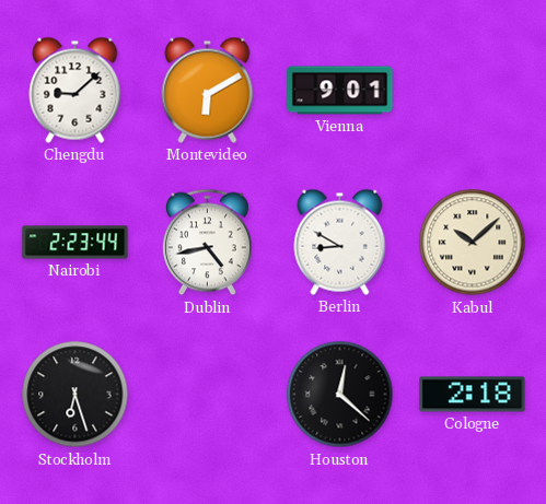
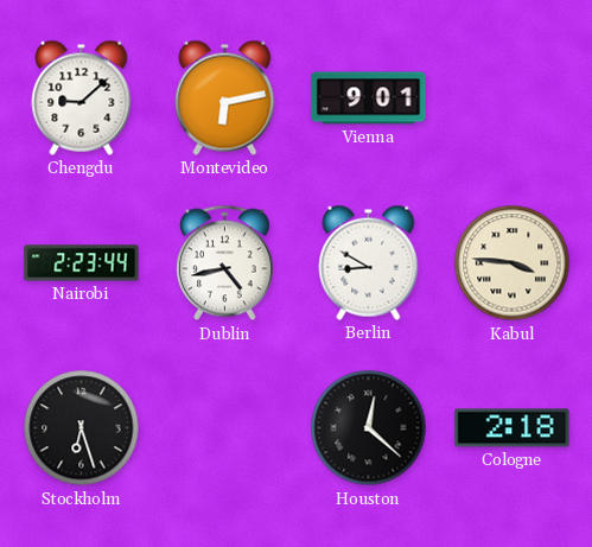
Montevideo: 6:10 -> 6:13
Kabul: 10:08 -> 3:46
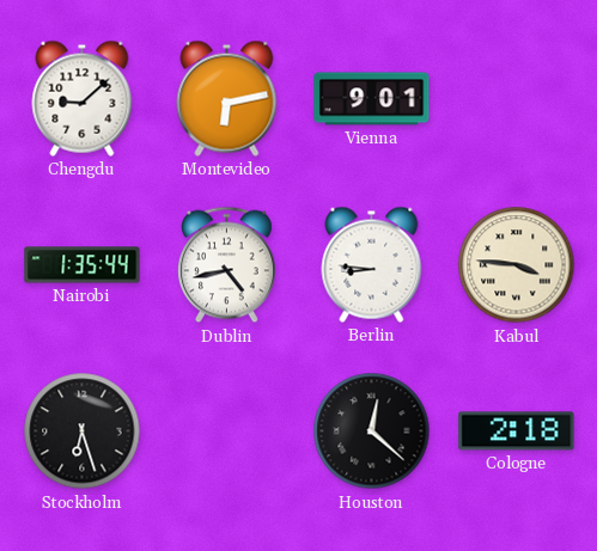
Nairobi: 2:23 -> 1:35
Berlin: 8:50 -> 8:46
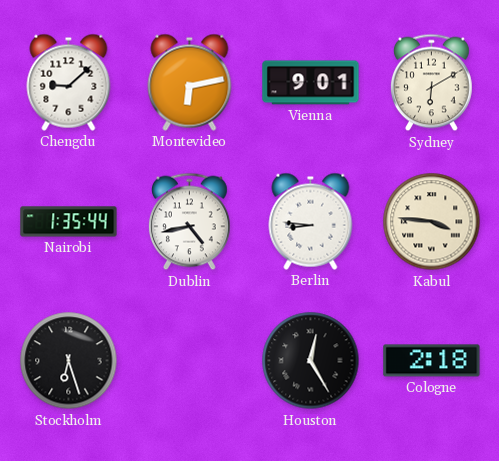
Sydney: none -> 6:10
Houston: 12:22 -> 12:25
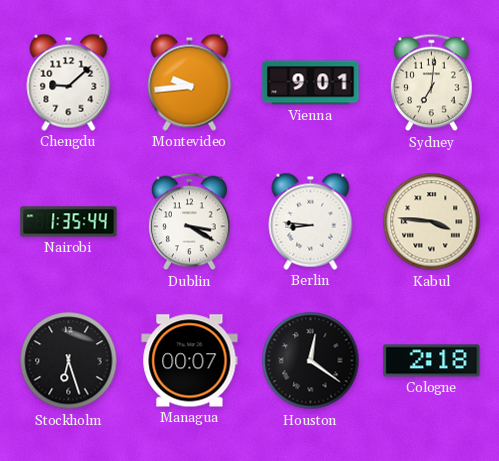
Montevideo: 6:13 -> 9:44
Sydney: 6:10 -> 7:01
Dublin: 4:43 -> 3:20
Managua: none -> 00:07
Houston: 12:25 -> 12:21
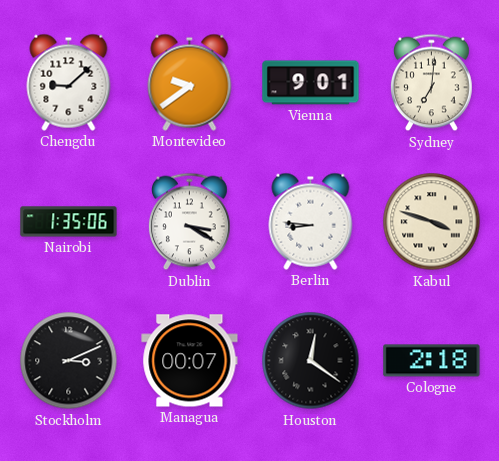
Montevideo: 9:44 -> 9:39
Nairobi: 1:35:44 -> 1:35:06
Kabul: 3:46 -> 3:48
Stockholm: 6:27 -> 3:11
